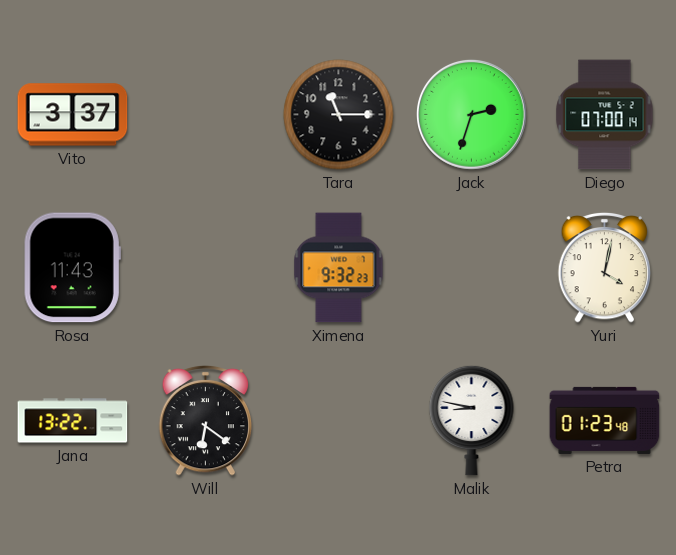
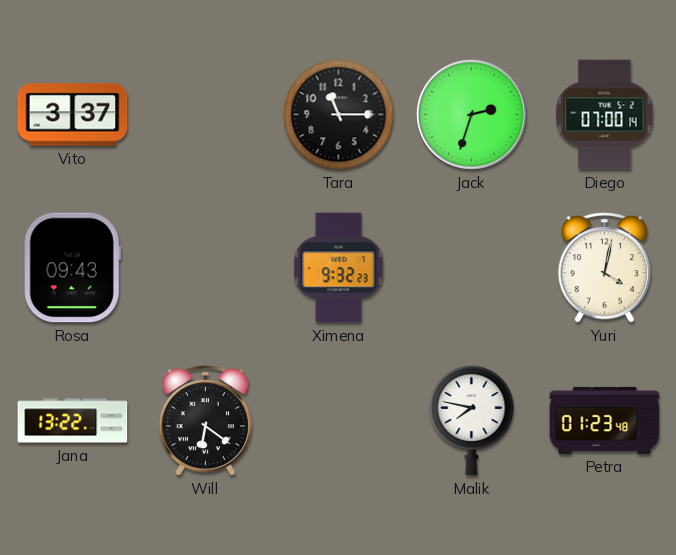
Rosa: 11:43 -> 09:43
Malik: 8:47 -> 7:47
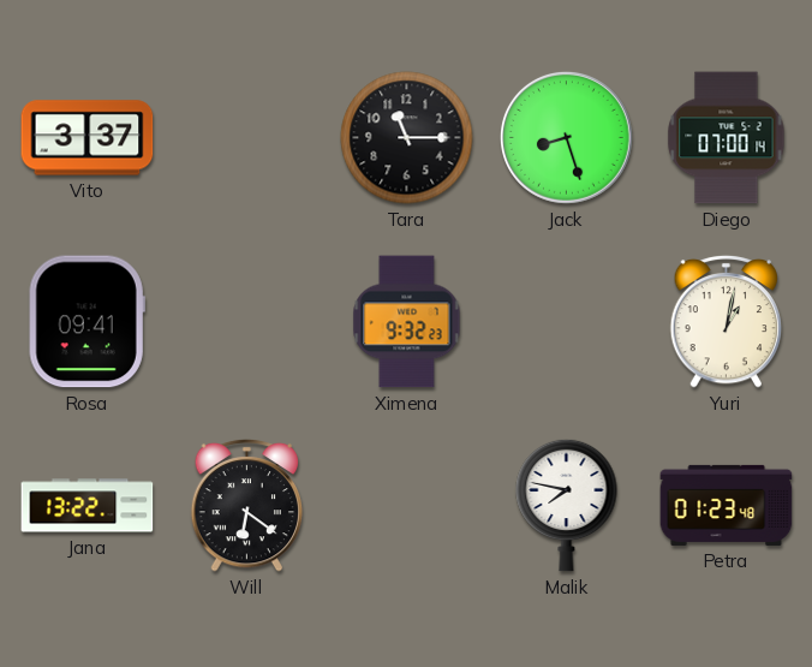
Jack: 2:33 -> 8:27
Rosa: 09:43 -> 09:41
Yuri: 4:02 -> 1:02
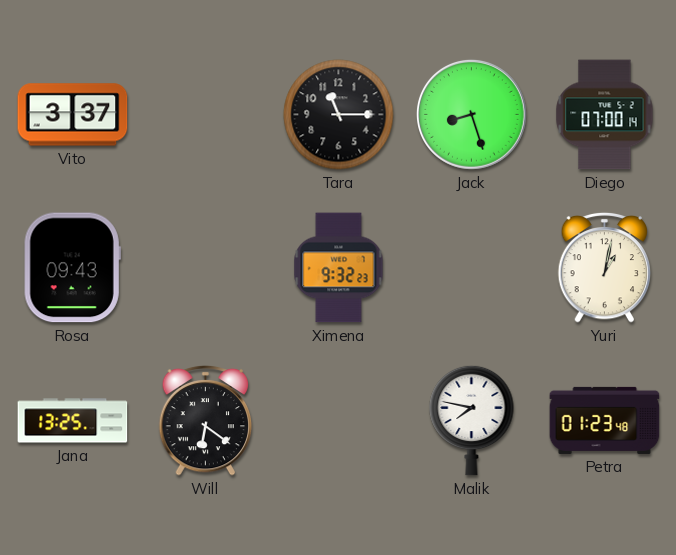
Rosa: 09:41 -> 09:43
Jana: 13:22 -> 13:25
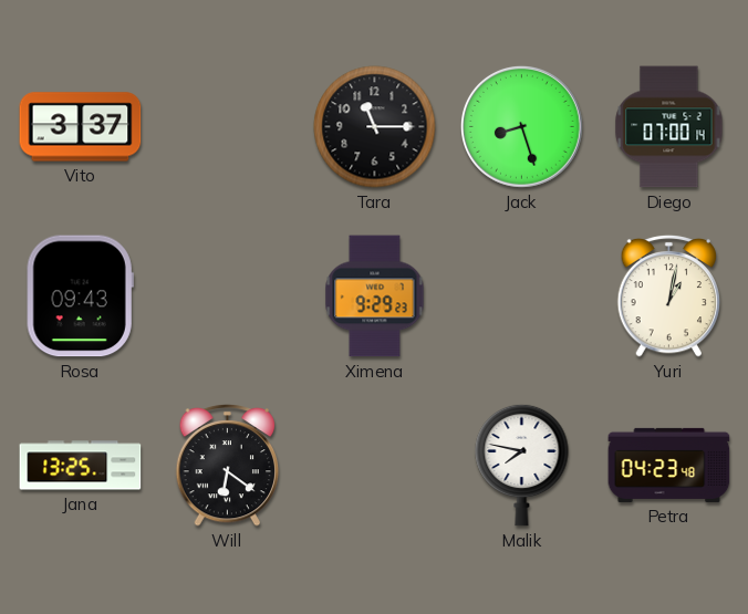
Ximena: 9:32 -> 9:29
Petra: 01:23 -> 04:23
